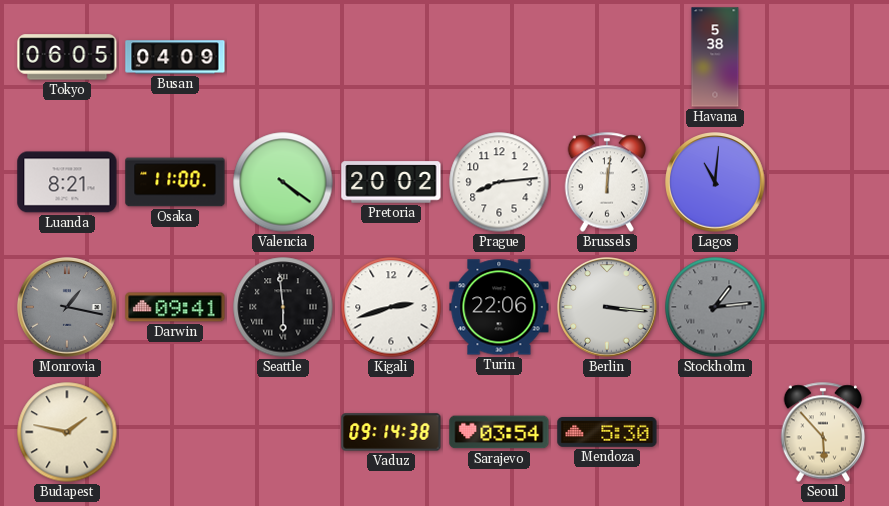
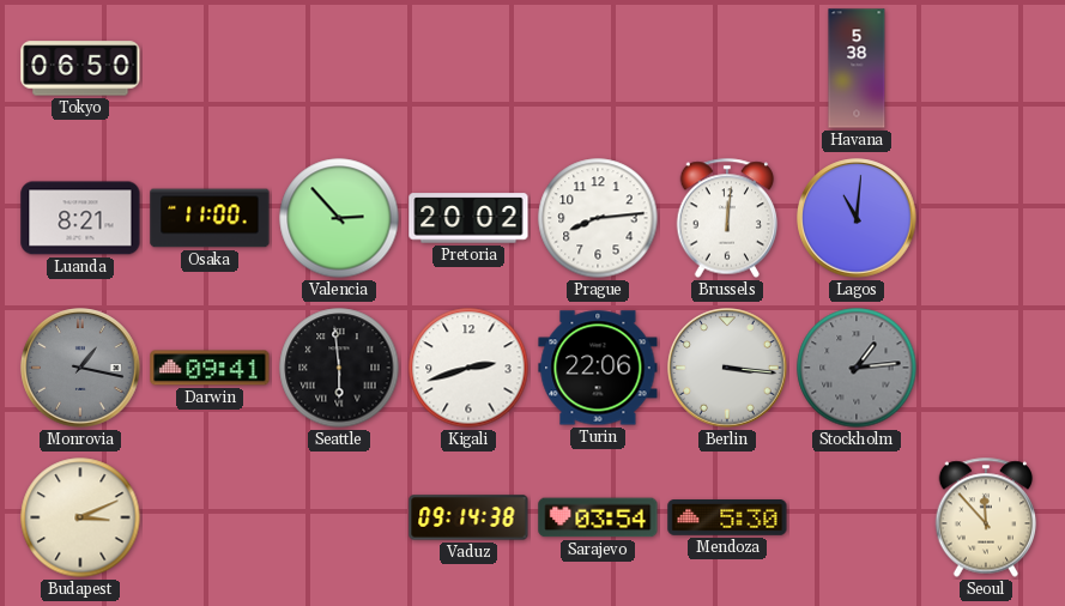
Tokyo: 06:05 -> 06:50
Busan: 04:09 -> none
Valencia: 4:21 -> 2:53
Budapest: 1:47 -> 3:11
Seoul: 5:53 -> 11:53
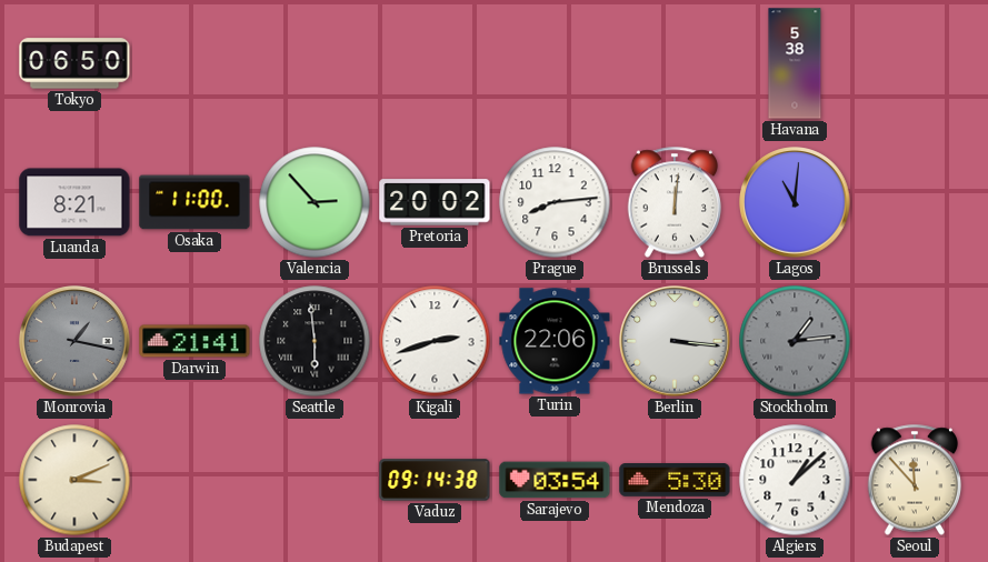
Darwin: 09:41 -> 21:41
Algiers: none -> 1:08
